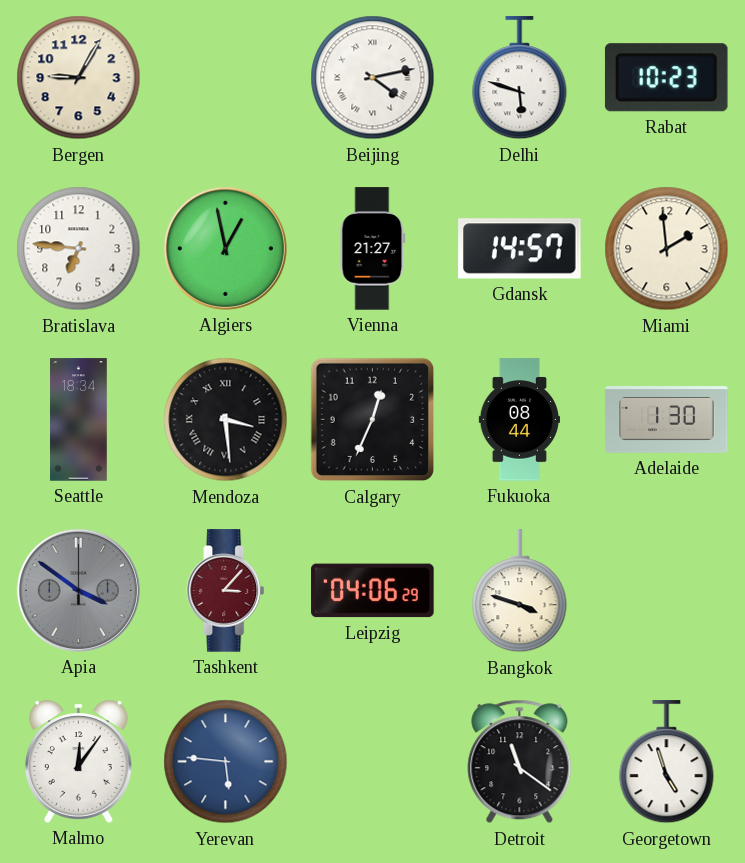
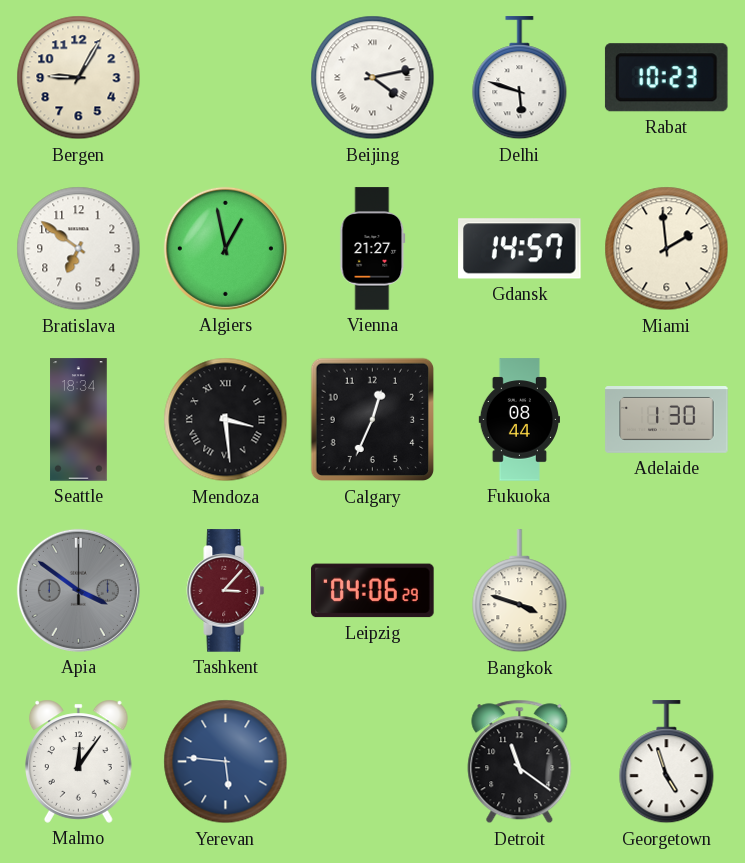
Bratislava: 6:46 -> 6:51
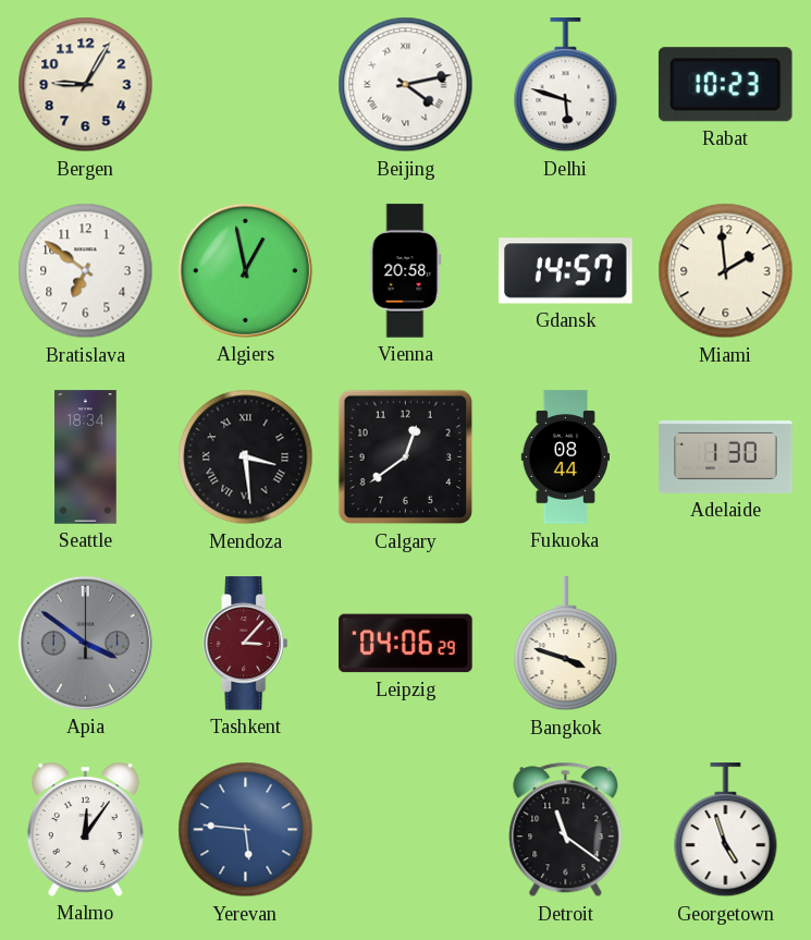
Vienna: 21:27 -> 20:58
Calgary: 12:34 -> 12:39
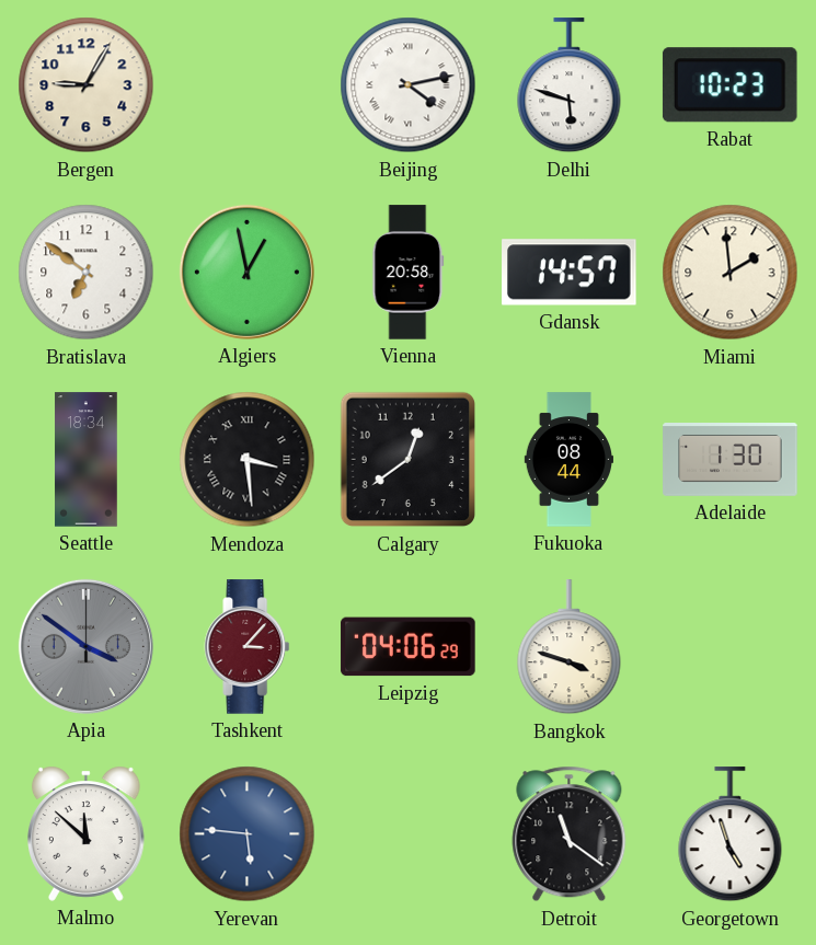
Malmo: 12:06 -> 11:52
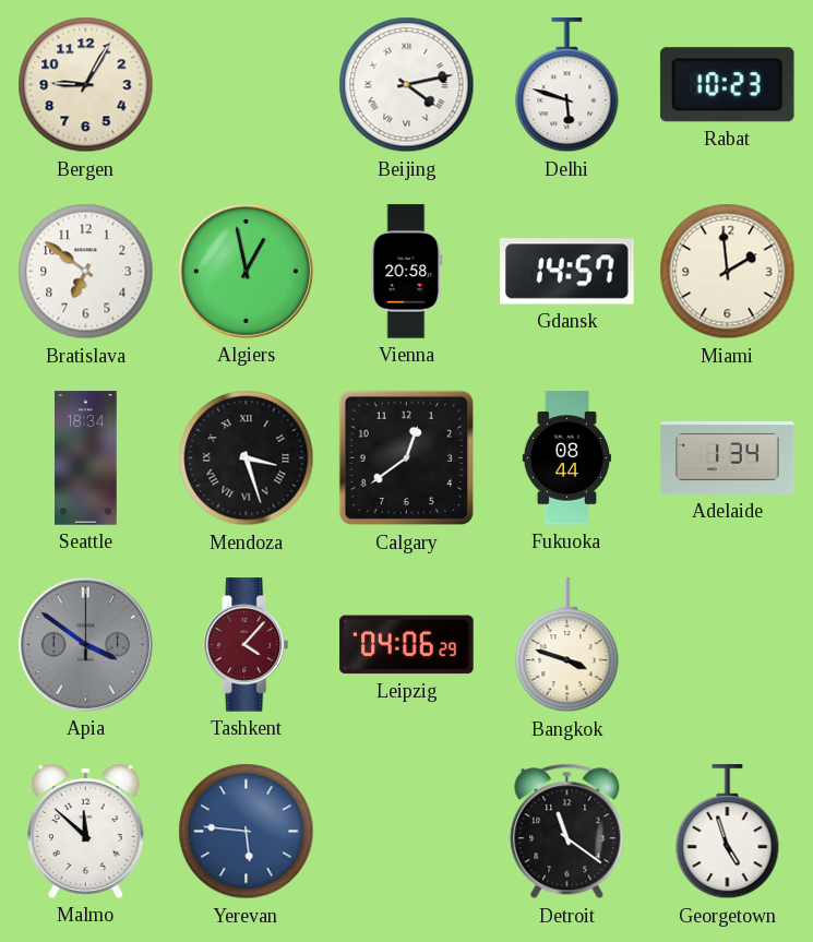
Mendoza: 3:29 -> 3:27
Adelaide: 1:30 -> 1:34
Tashkent: 3:07 -> 4:07
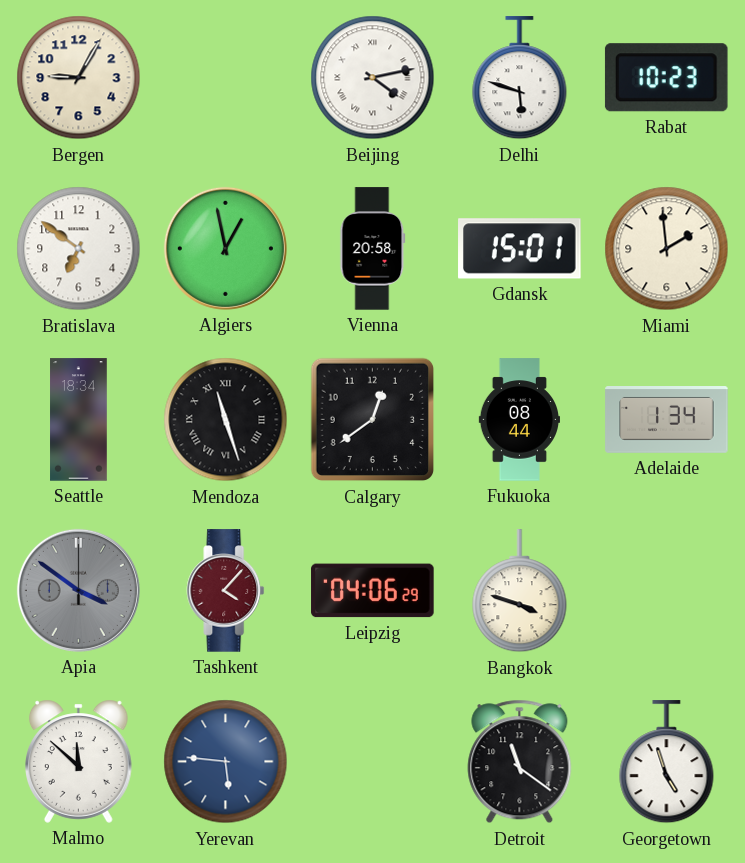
Gdansk: 14:57 -> 15:01
Mendoza: 3:27 -> 11:27
